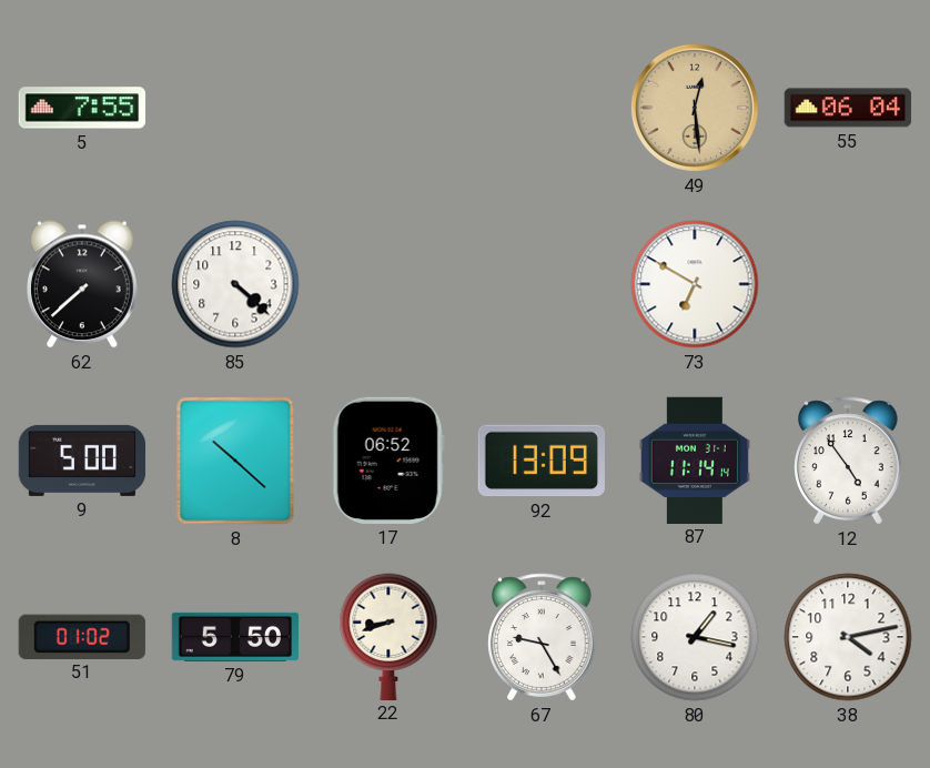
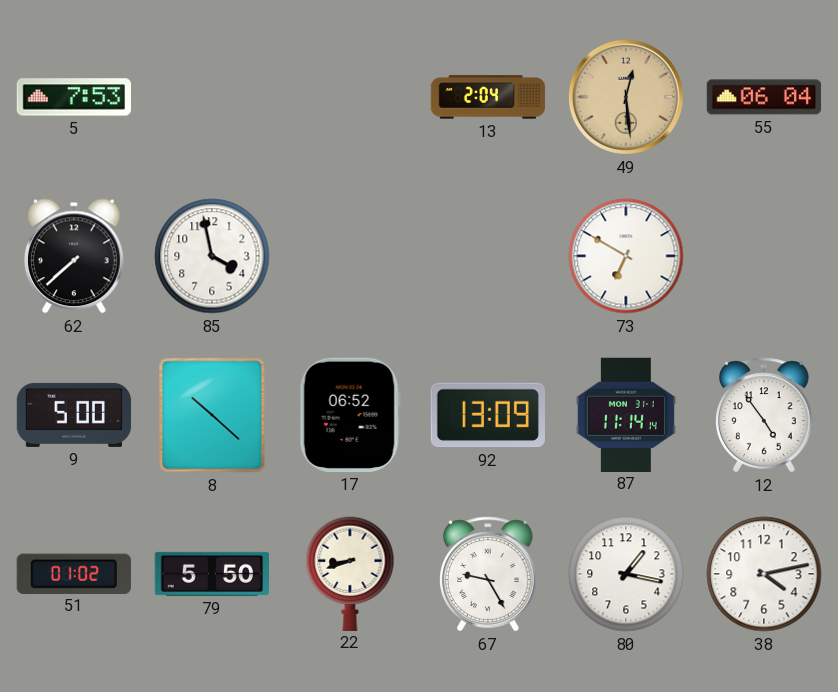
5: 7:55 -> 7:53
13: none -> 2:04
85: 4:22 -> 3:58
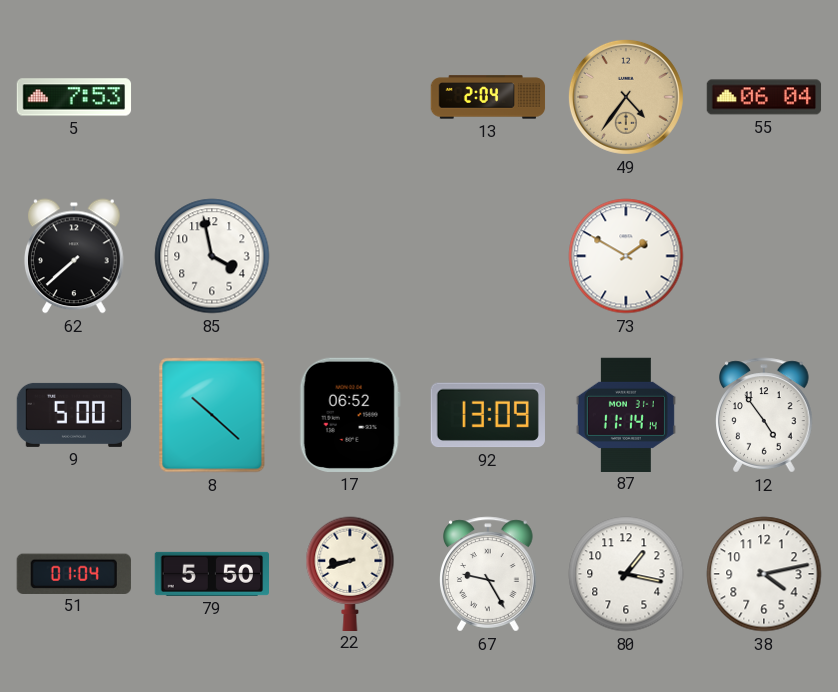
49: 12:29 -> 4:36
73: 6:50 -> 1:50
51: 01:02 -> 01:04
